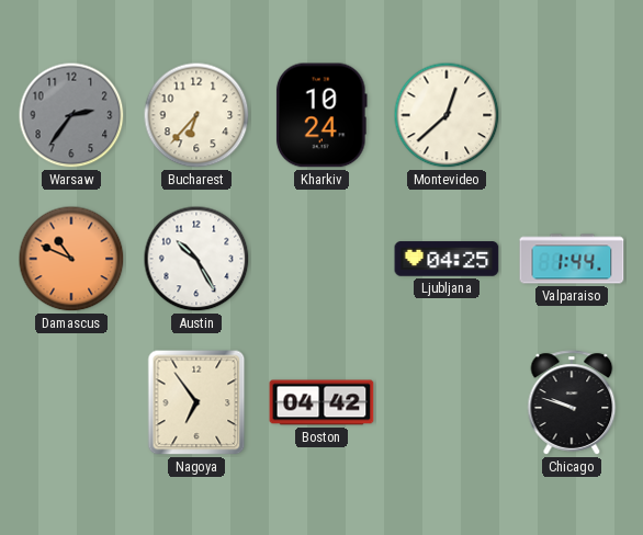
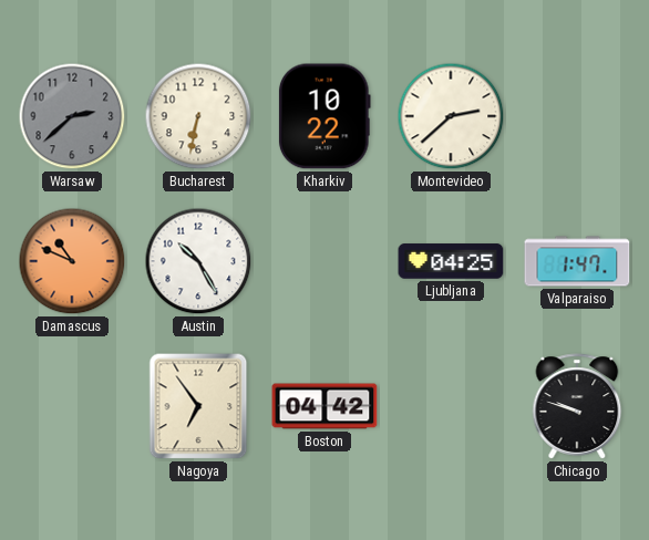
Warsaw: 2:36 -> 2:38
Bucharest: 6:37 -> 6:32
Kharkiv: 10:24 -> 10:22
Montevideo: 12:38 -> 2:38
Valparaiso: 1:44 -> 1:47
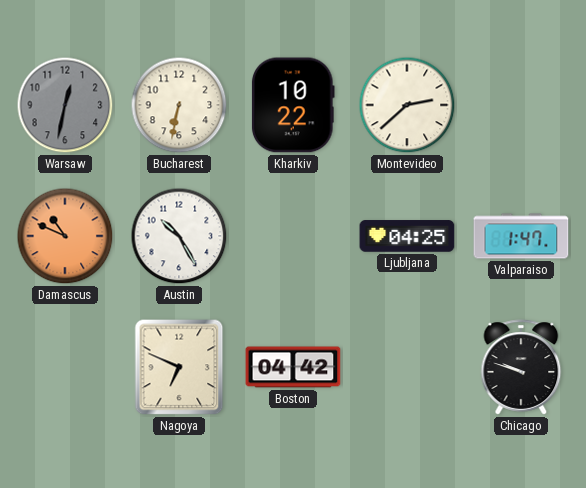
Warsaw: 2:38 -> 12:32
Nagoya: 6:54 -> 6:49
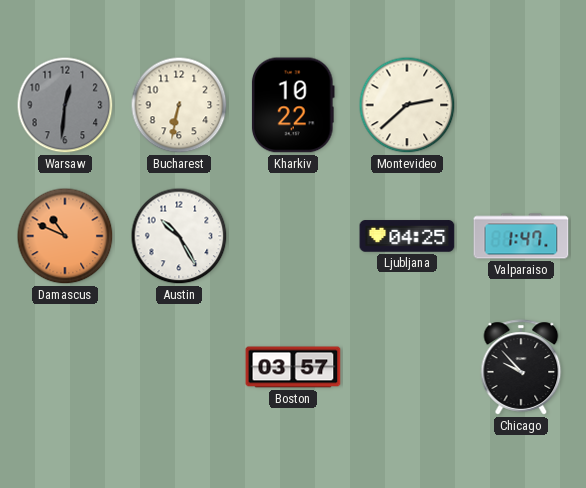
Warsaw: 12:32 -> 12:31
Nagoya: 6:49 -> none
Boston: 04:42 -> 03:57
Chicago: 9:48 -> 9:53
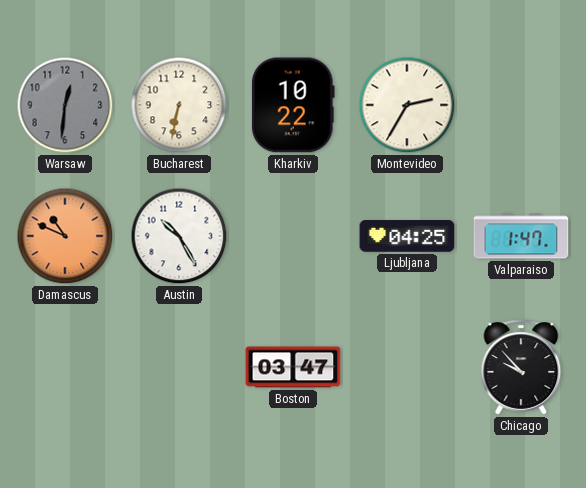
Montevideo: 2:38 -> 2:35
Boston: 03:57 -> 03:47
